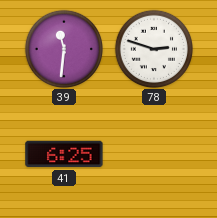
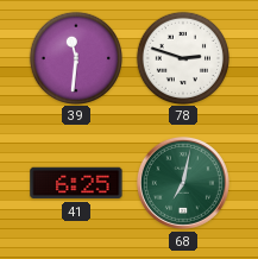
68: none -> 7:02
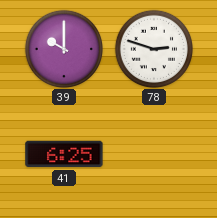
39: 11:31 -> 10:00
68: 7:02 -> none
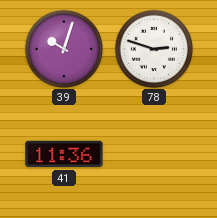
39: 10:00 -> 10:03
41: 6:25 -> 11:36
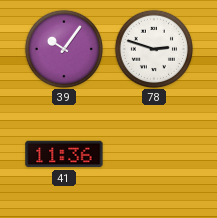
39: 10:03 -> 10:06
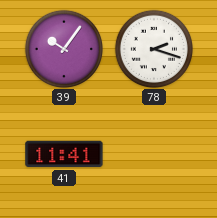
78: 2:48 -> 2:18
41: 11:36 -> 11:41
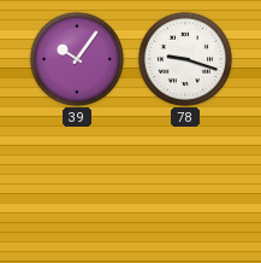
78: 2:18 -> 9:18
41: 11:41 -> none
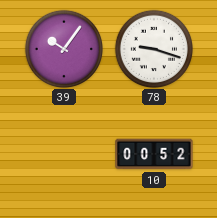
10: none -> 00:52
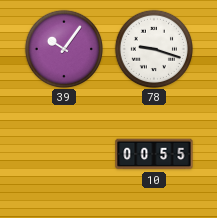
10: 00:52 -> 00:55
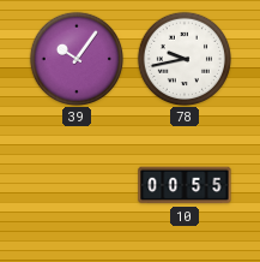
78: 9:18 -> 9:43
